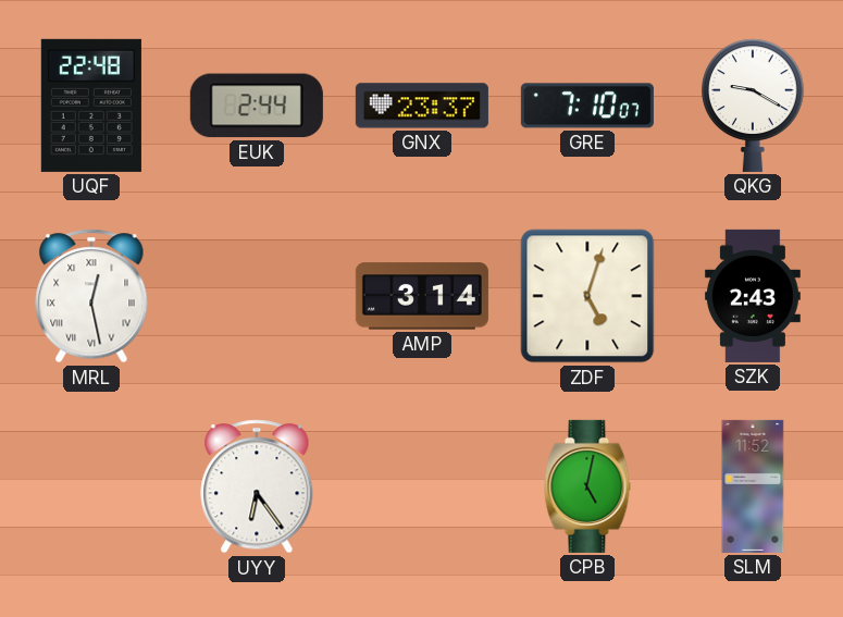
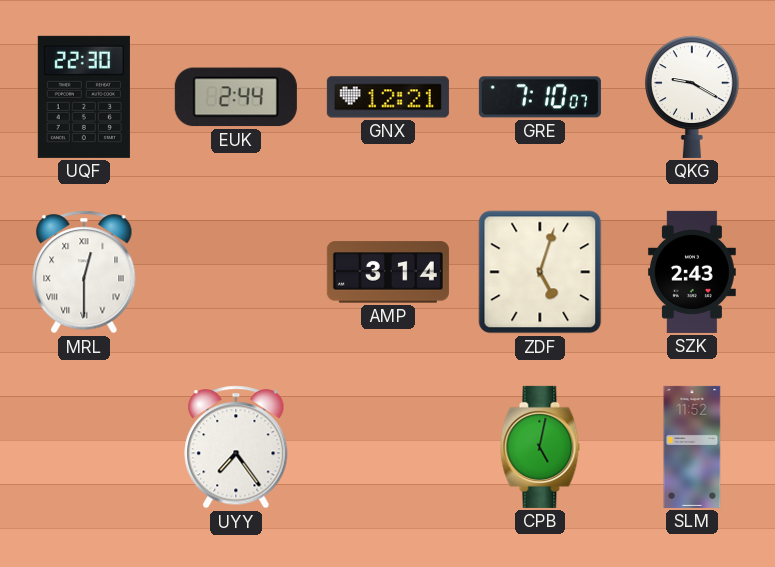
UQF: 22:48 -> 22:30
GNX: 23:37 -> 12:21
MRL: 12:28 -> 12:30
UYY: 6:24 -> 7:24
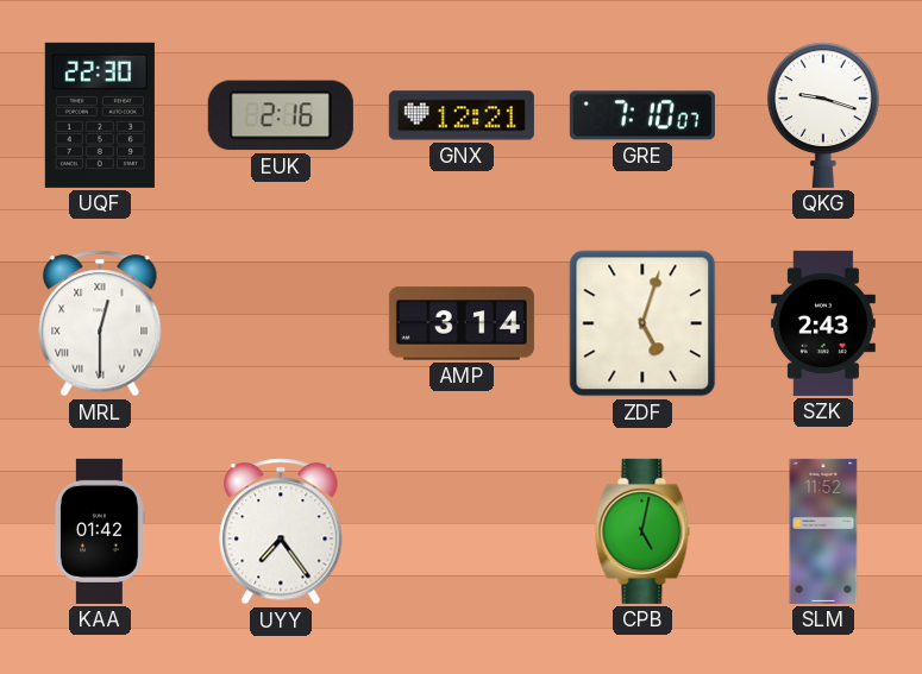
EUK: 2:44 -> 2:16
QKG: 9:20 -> 9:18
KAA: none -> 01:42
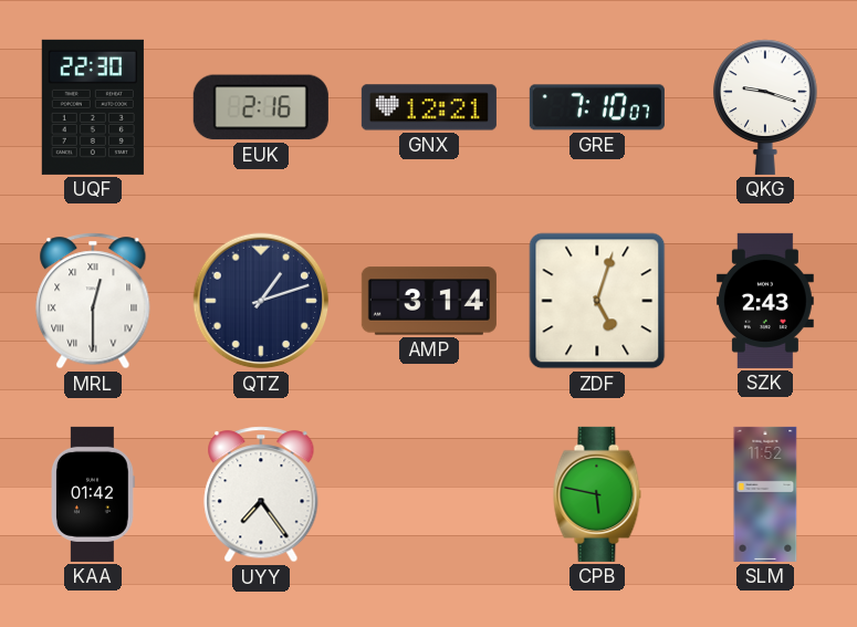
QTZ: none -> 1:12
CPB: 5:02 -> 5:47
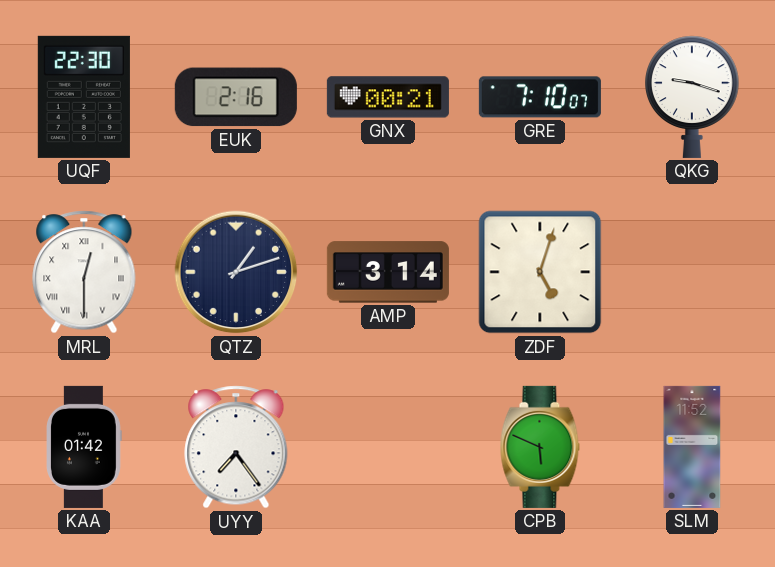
GNX: 12:21 -> 00:21
SZK: 2:43 -> none
CPB: 5:47 -> 5:49
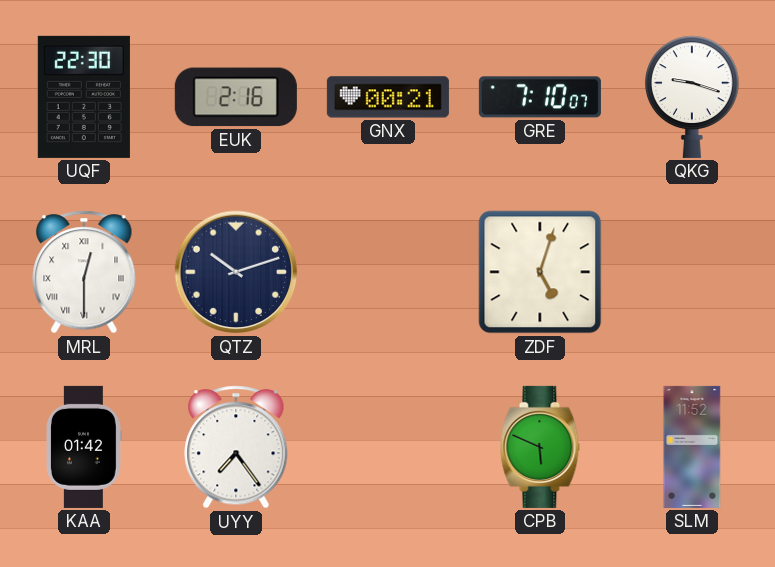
QTZ: 1:12 -> 10:12
AMP: 3:14 -> none
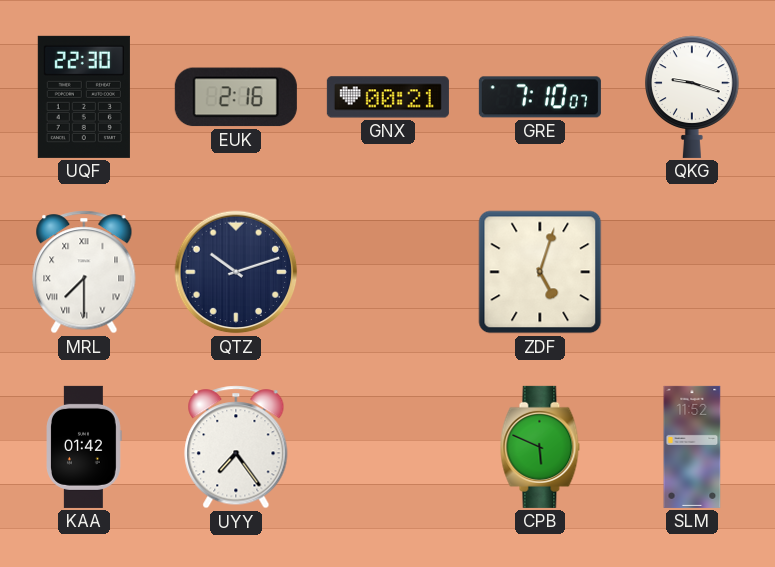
MRL: 12:30 -> 7:30
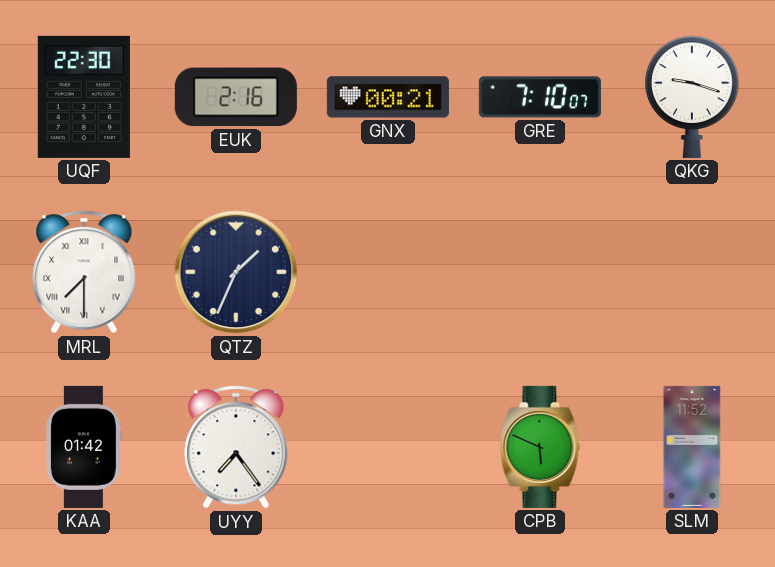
QTZ: 10:12 -> 1:34
ZDF: 5:03 -> none
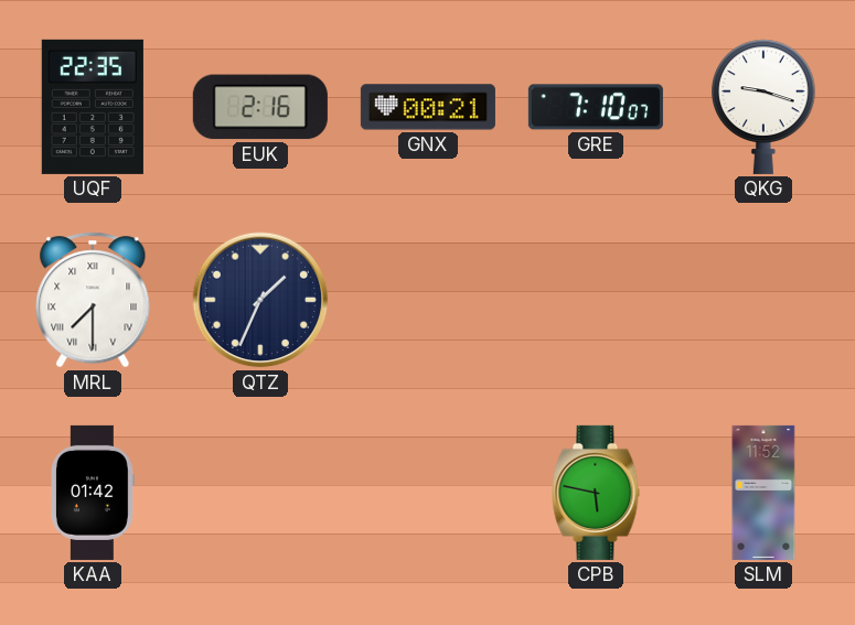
UQF: 22:30 -> 22:35
UYY: 7:24 -> none
CPB: 5:49 -> 5:47
